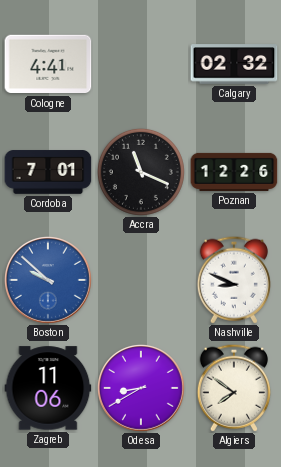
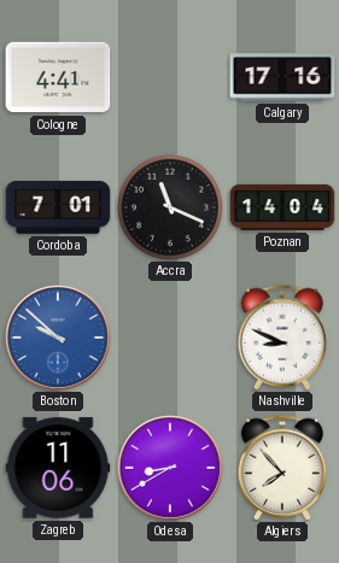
Calgary: 02:32 -> 17:16
Poznan: 12:26 -> 14:04
Algiers: 7:51 -> 7:53
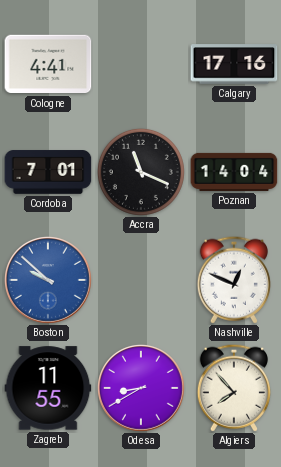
Nashville: 8:49 -> 12:49
Zagreb: 11:06 -> 11:55
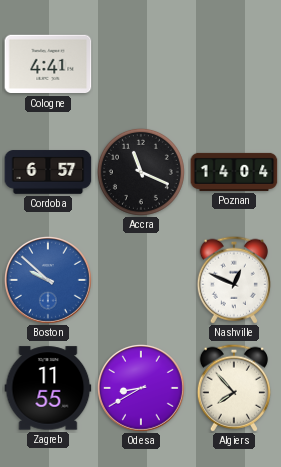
Calgary: 17:16 -> none
Cordoba: 7:01 -> 6:57
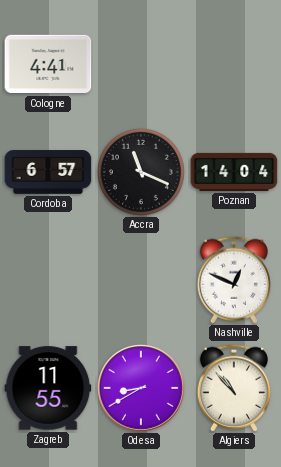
Boston: 9:52 -> none
Algiers: 7:53 -> 10:53
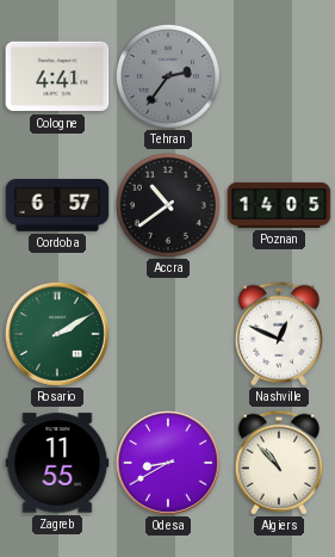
Tehran: none -> 2:36
Accra: 11:19 -> 10:39
Poznan: 14:04 -> 14:05
Rosario: none -> 2:10
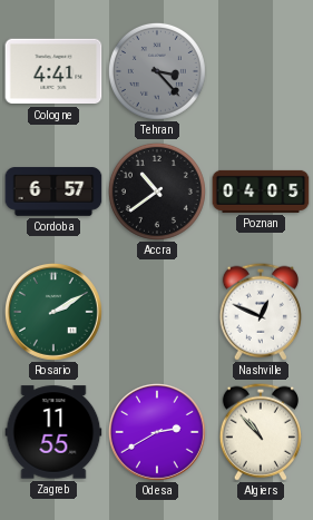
Tehran: 2:36 -> 3:23
Poznan: 14:05 -> 04:05
Odesa: 8:40 -> 2:40
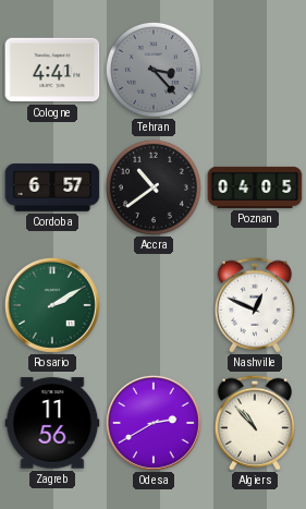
Zagreb: 11:55 -> 11:56
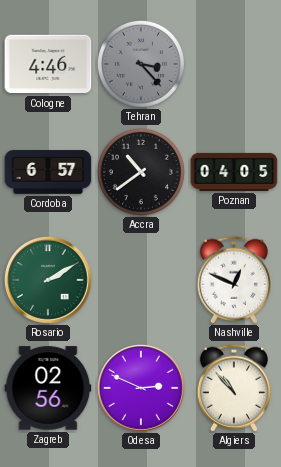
Cologne: 4:41 -> 4:46
Zagreb: 11:56 -> 02:56
Odesa: 2:40 -> 2:49
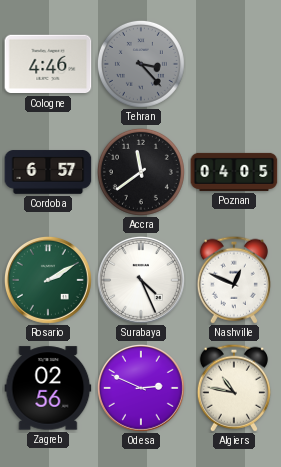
Accra: 10:39 -> 11:39
Surabaya: none -> 4:26
Algiers: 10:53 -> 10:47
